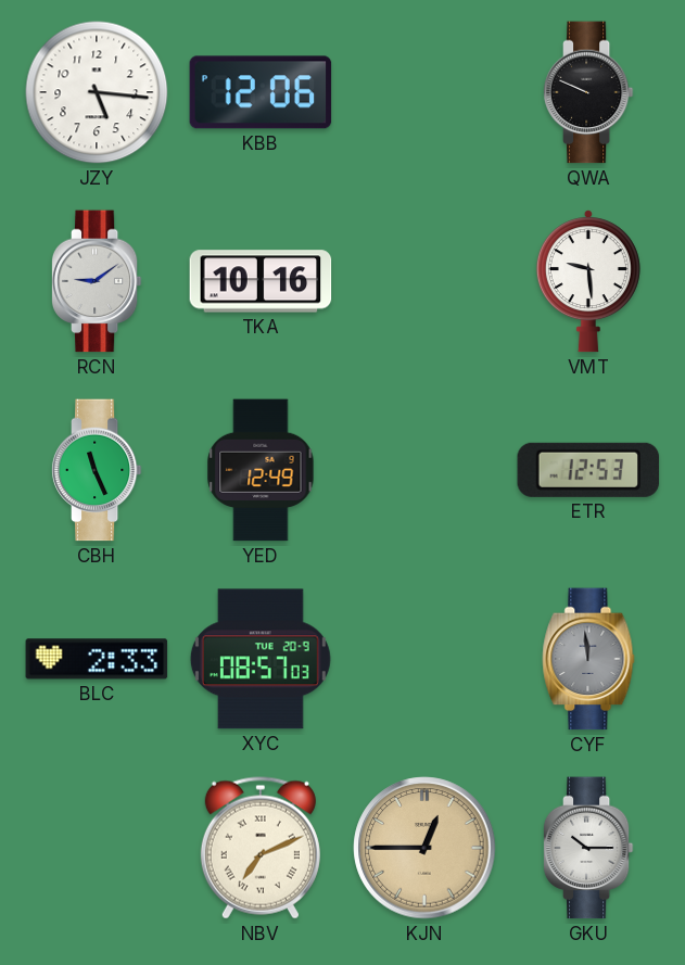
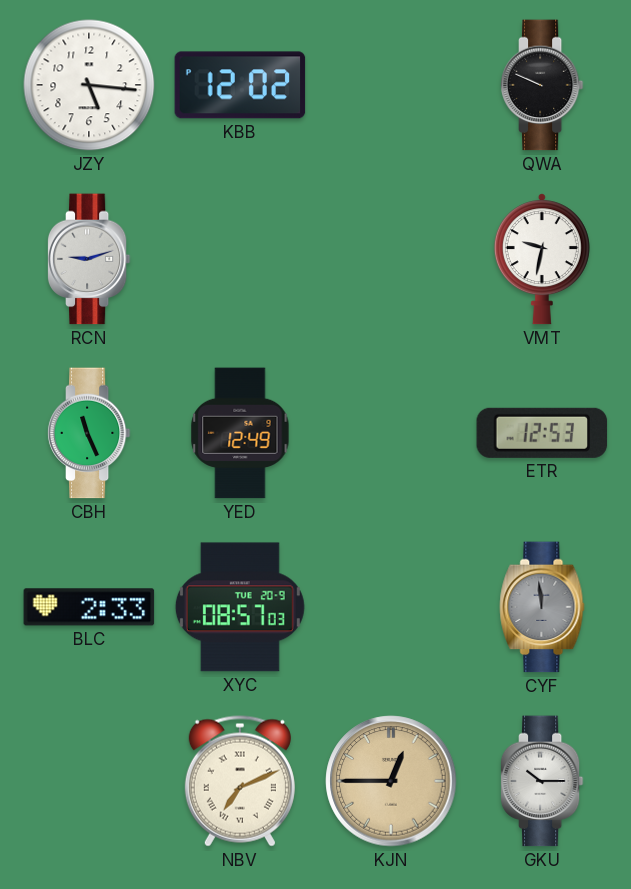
KBB: 12:06 -> 12:02
RCN: 9:09 -> 9:12
TKA: 10:16 -> none
VMT: 9:29 -> 9:32
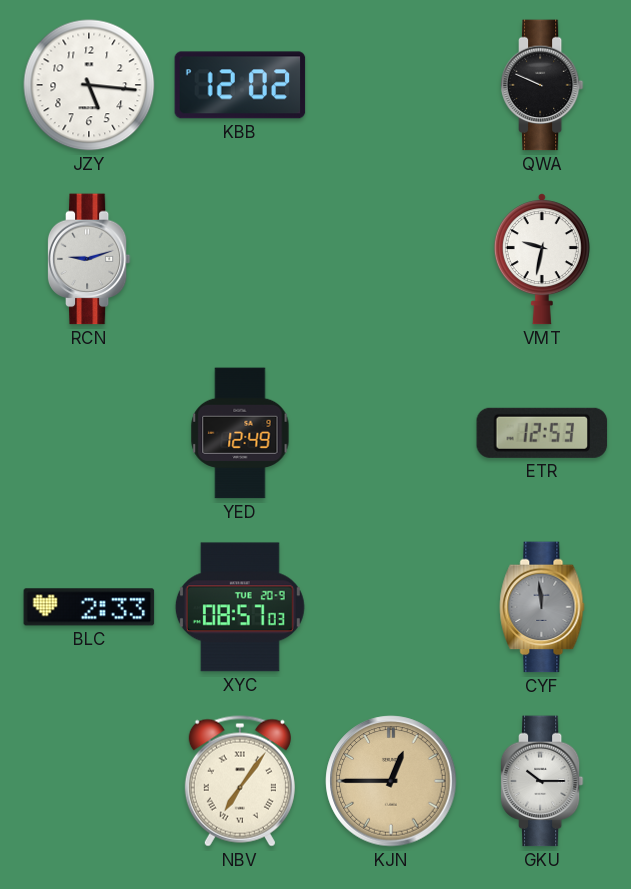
CBH: 11:26 -> none
NBV: 7:11 -> 7:06
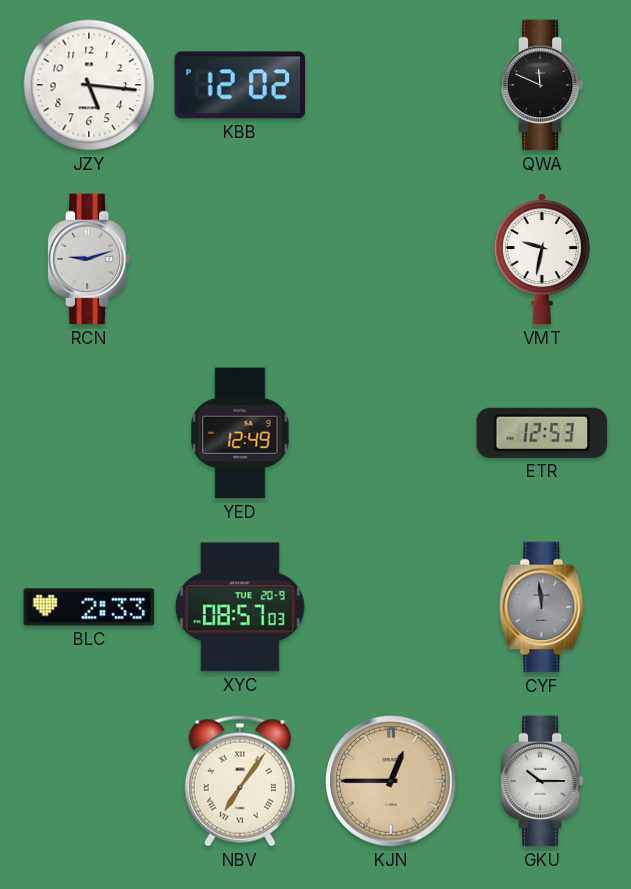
QWA: 9:49 -> 11:49
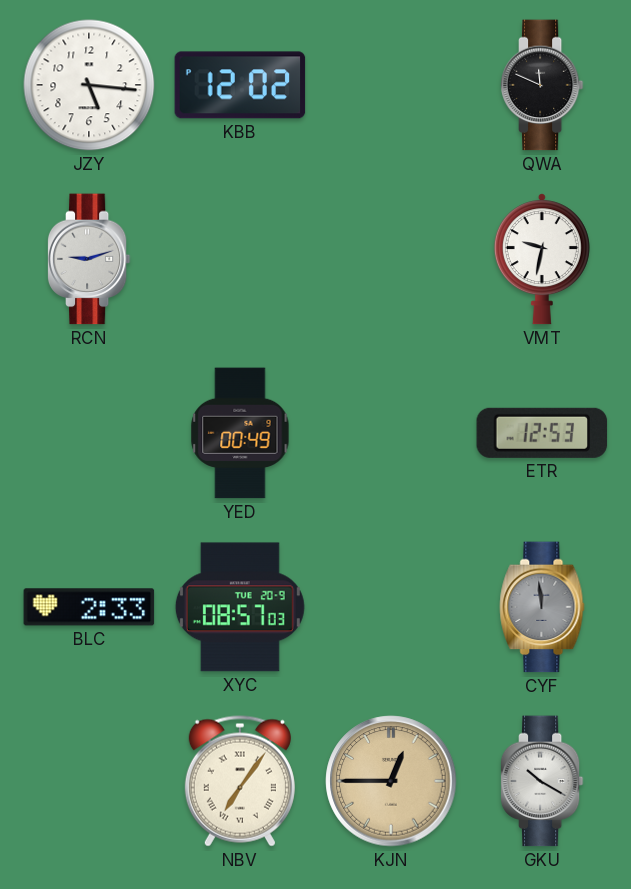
YED: 12:49 -> 00:49
GKU: 10:15 -> 10:20
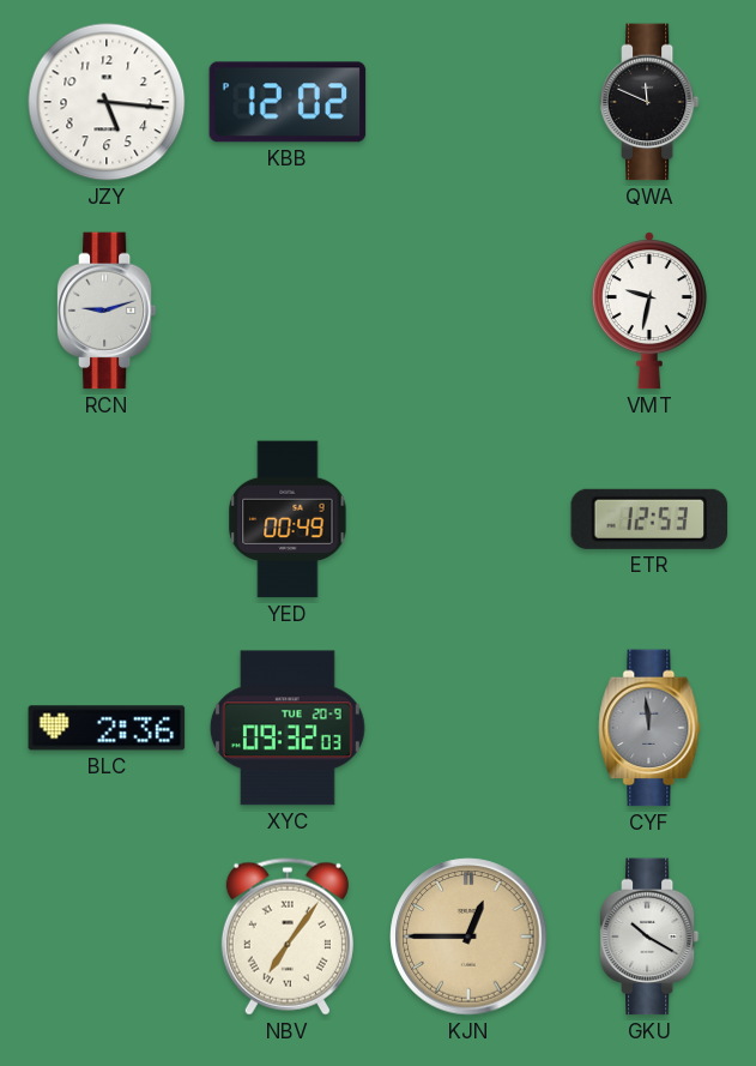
BLC: 2:33 -> 2:36
XYC: 08:57 -> 09:32
